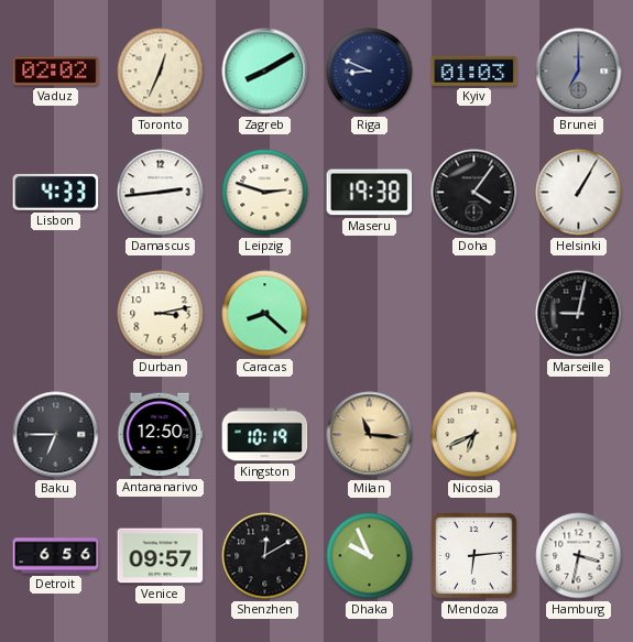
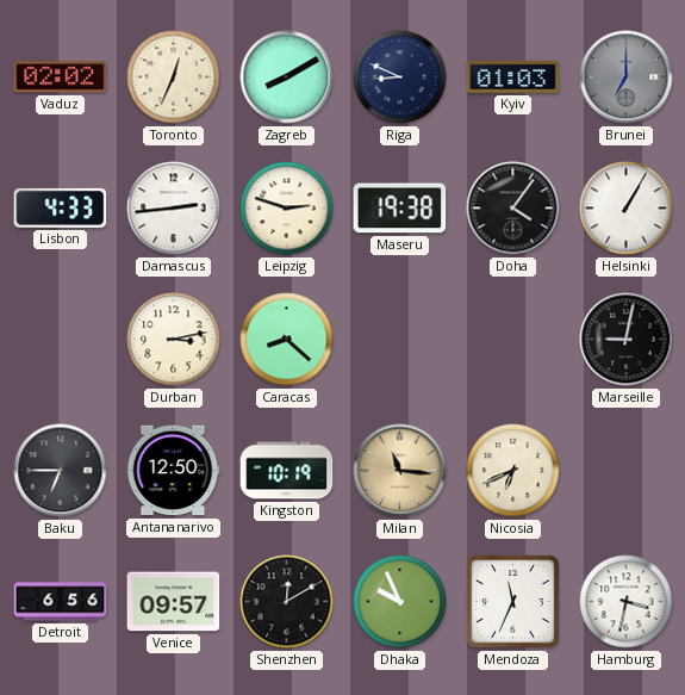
Mendoza: 6:14 -> 11:34
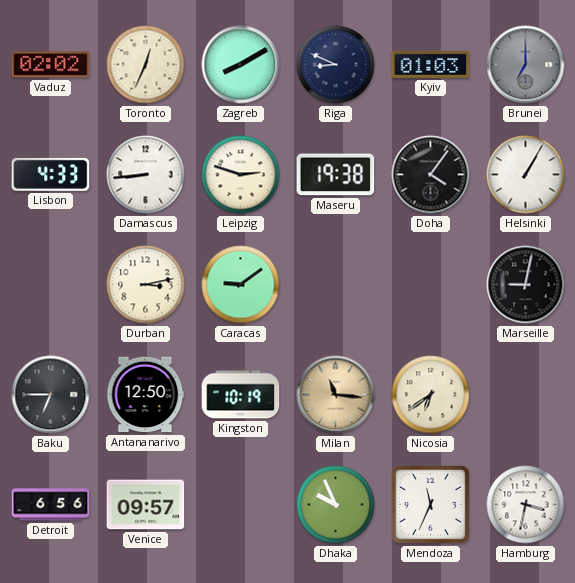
Damascus: 2:44 -> 8:44
Caracas: 8:22 -> 9:09
Nicosia: 6:41 -> 6:39
Shenzhen: 12:10 -> none
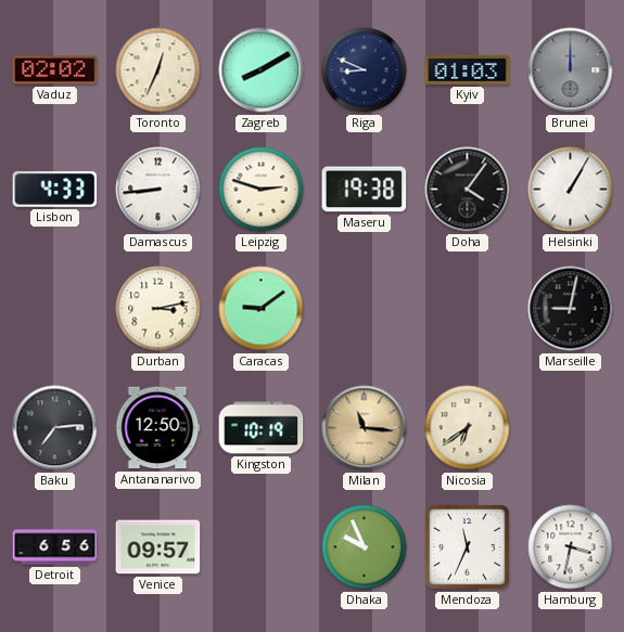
Brunei: 7:00 -> 12:00
Baku: 6:45 -> 7:14
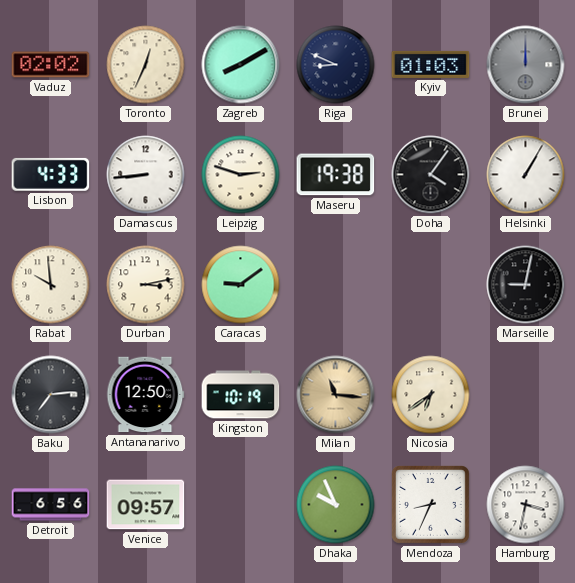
Rabat: none -> 9:59
Mendoza: 11:34 -> 8:34
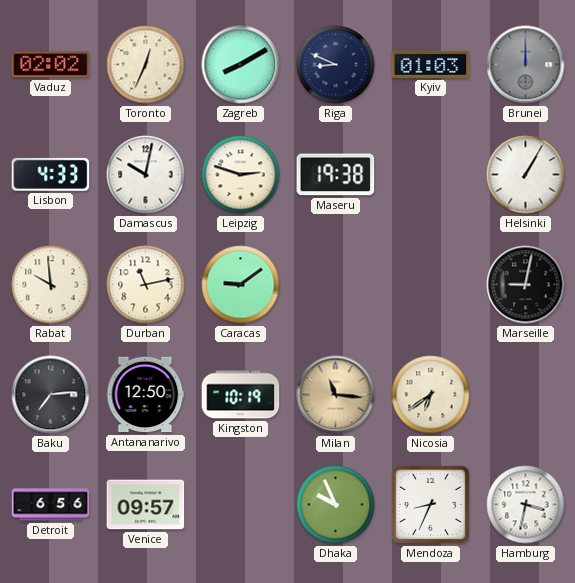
Damascus: 8:44 -> 10:02
Doha: 4:06 -> none
Durban: 3:13 -> 11:13
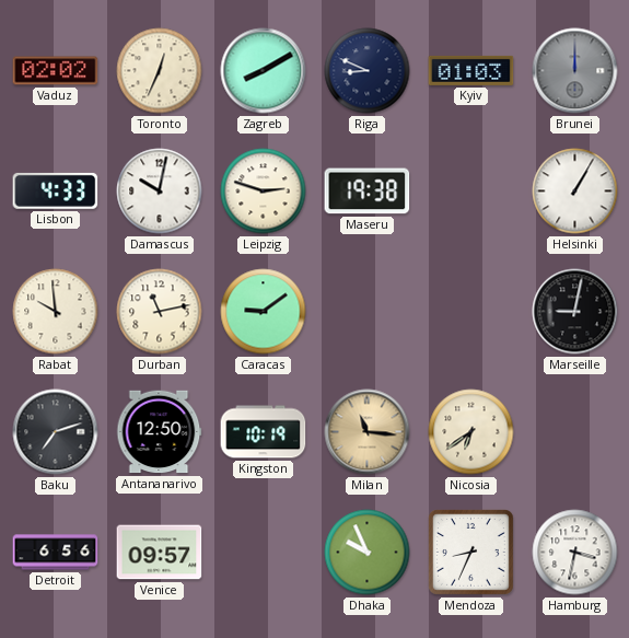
Baku: 7:14 -> 7:12
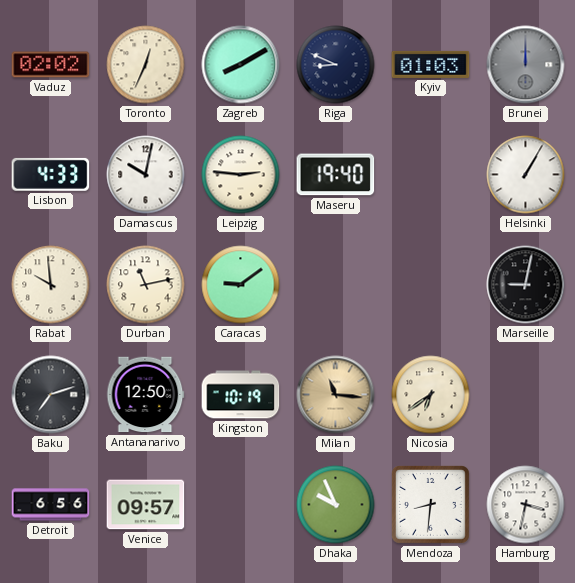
Leipzig: 2:48 -> 2:46
Maseru: 19:38 -> 19:40
Mendoza: 8:34 -> 8:31
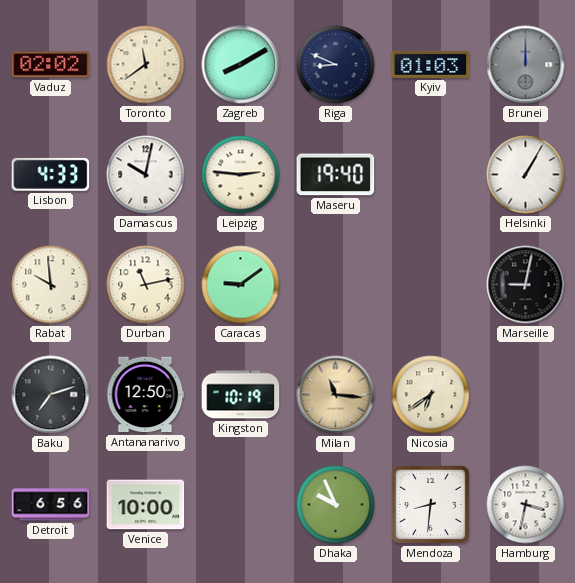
Toronto: 12:34 -> 11:39
Venice: 09:57 -> 10:00
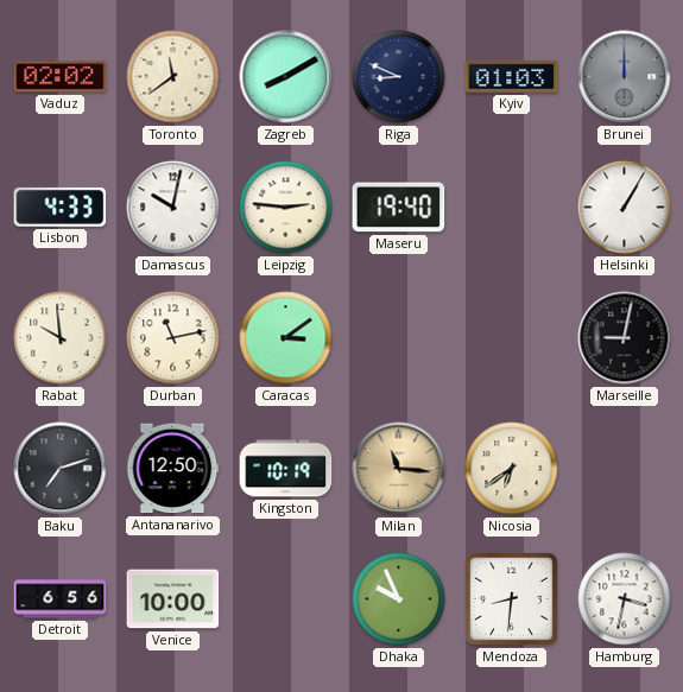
Caracas: 9:09 -> 3:09
